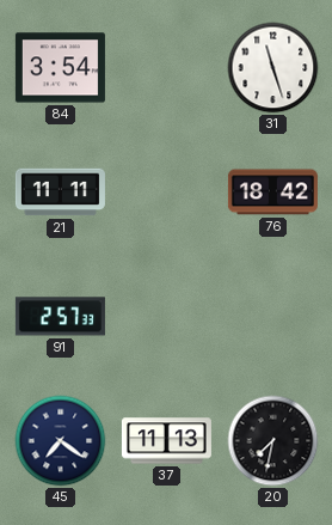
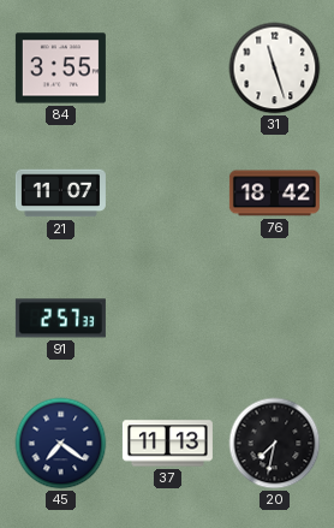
84: 3:54 -> 3:55
21: 11:11 -> 11:07
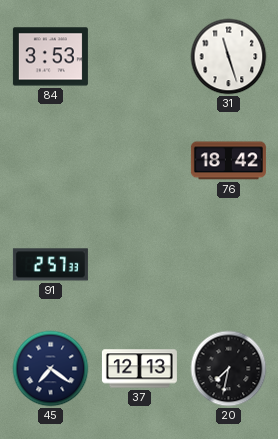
84: 3:55 -> 3:53
21: 11:07 -> none
37: 11:13 -> 12:13
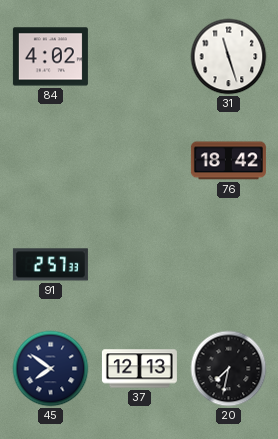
84: 3:53 -> 4:02
45: 7:21 -> 7:51
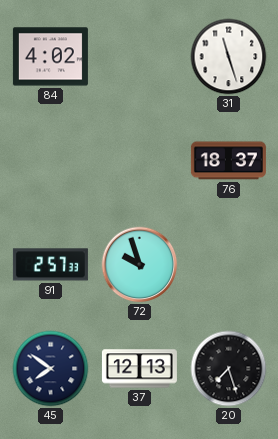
76: 18:42 -> 18:37
72: none -> 9:57
20: 7:32 -> 7:27
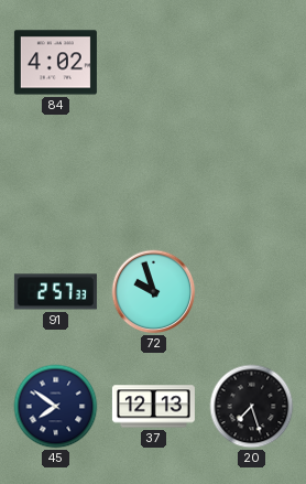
31: 11:27 -> none
76: 18:37 -> none
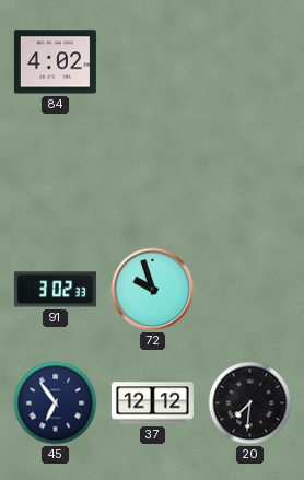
91: 2:57 -> 3:02
45: 7:51 -> 6:54
37: 12:13 -> 12:12
20: 7:27 -> 7:31
